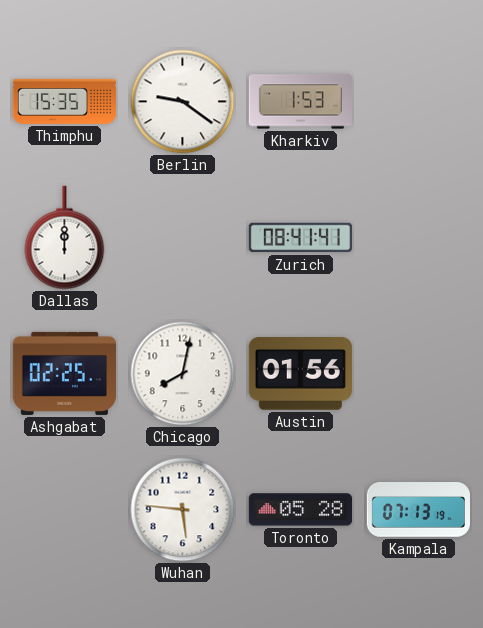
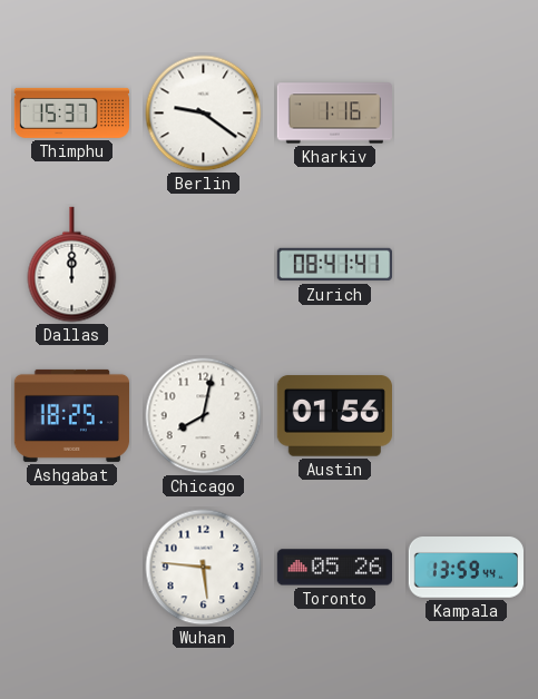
Thimphu: 15:35 -> 15:37
Kharkiv: 1:53 -> 1:16
Ashgabat: 02:25 -> 18:25
Toronto: 05:28 -> 05:26
Kampala: 07:13 -> 13:59
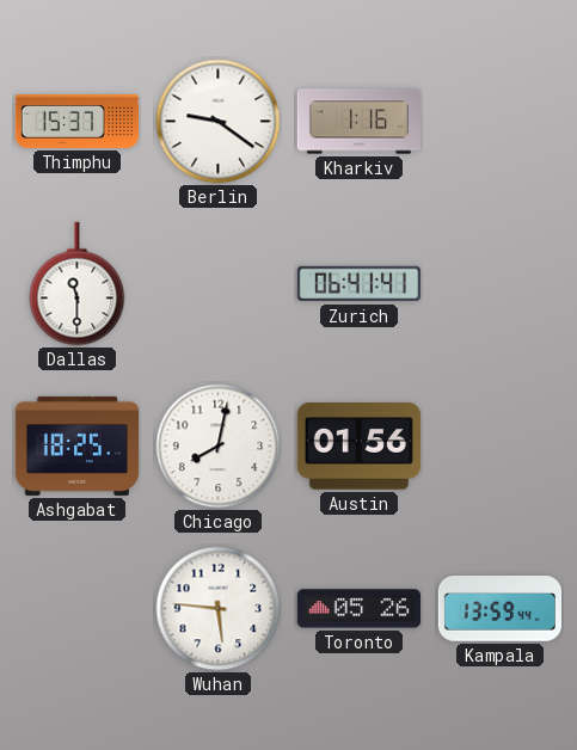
Dallas: 12:00 -> 11:30
Zurich: 08:41 -> 06:41
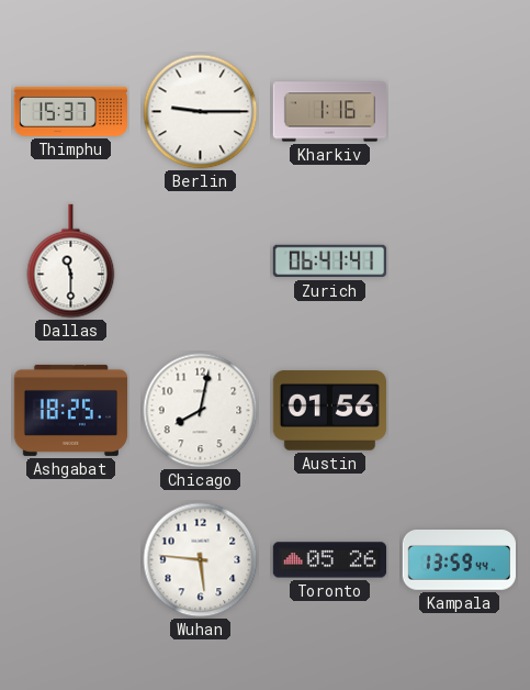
Berlin: 9:21 -> 9:15
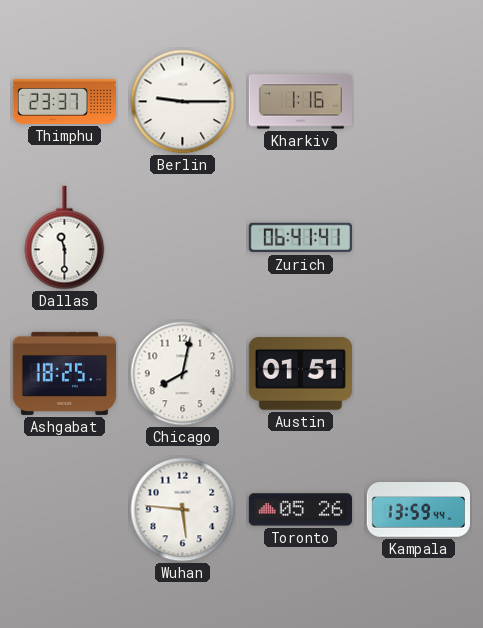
Thimphu: 15:37 -> 23:37
Austin: 01:56 -> 01:51
